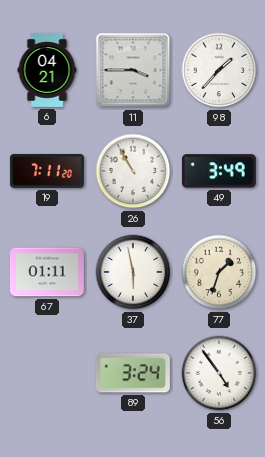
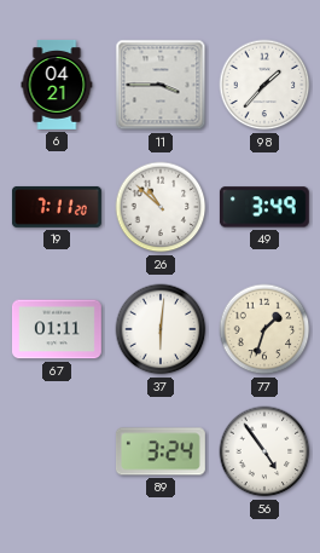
26: 10:55 -> 10:52
37: 5:58 -> 6:01
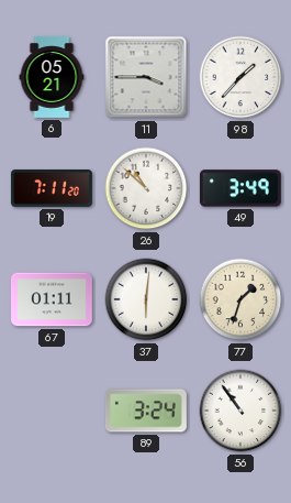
6: 04:21 -> 05:21
56: 4:54 -> 10:54
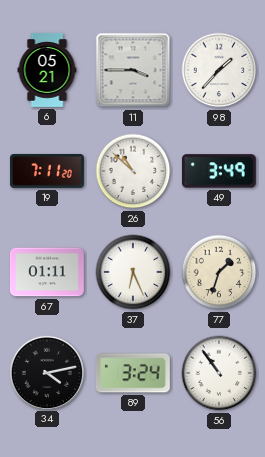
37: 6:01 -> 6:26
34: none -> 4:13
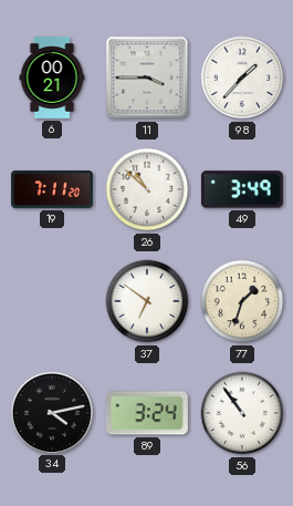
6: 05:21 -> 00:21
67: 01:11 -> none
37: 6:26 -> 6:51
